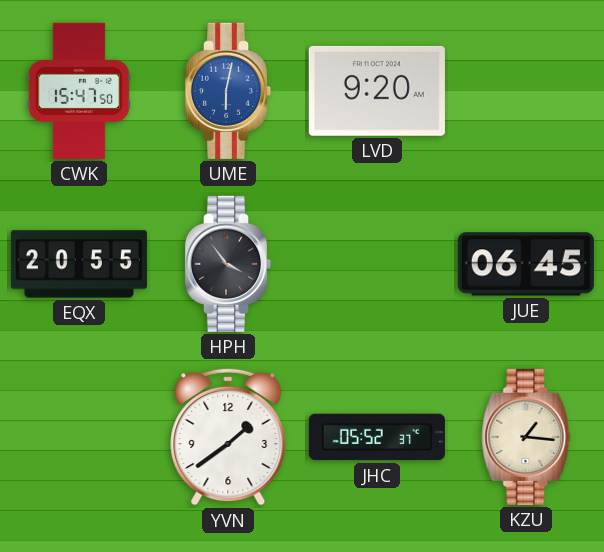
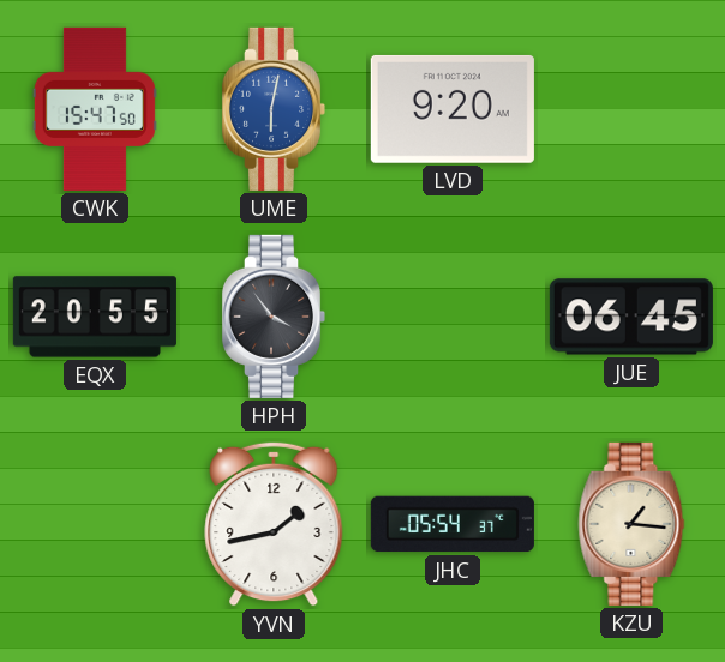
YVN: 1:39 -> 1:43
JHC: 05:52 -> 05:54
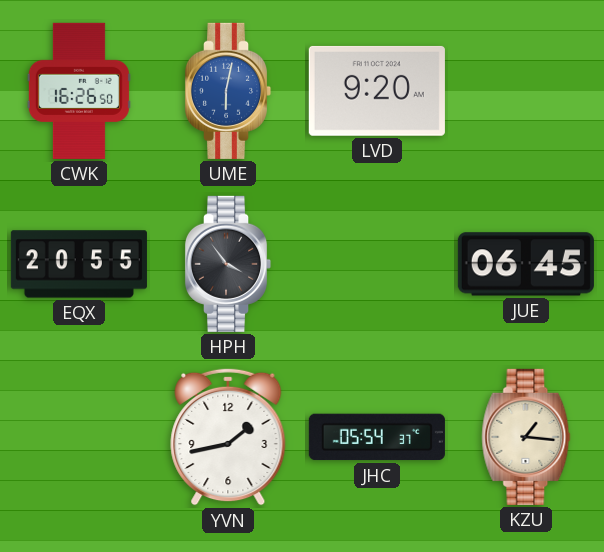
CWK: 15:47 -> 16:26
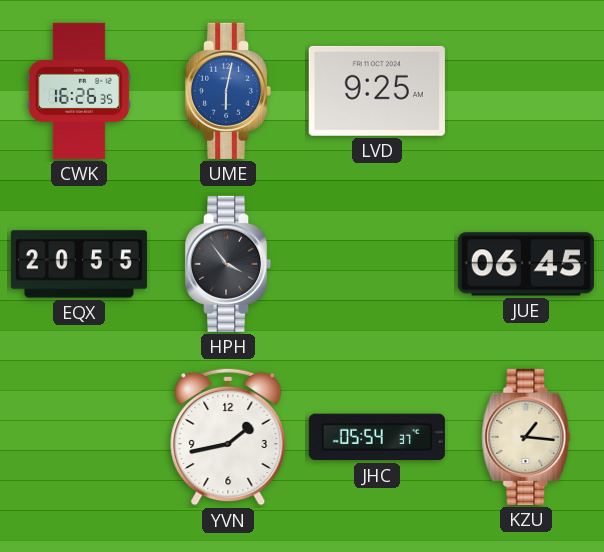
CWK: 16:26:50 -> 16:26:35
LVD: 9:20 -> 9:25
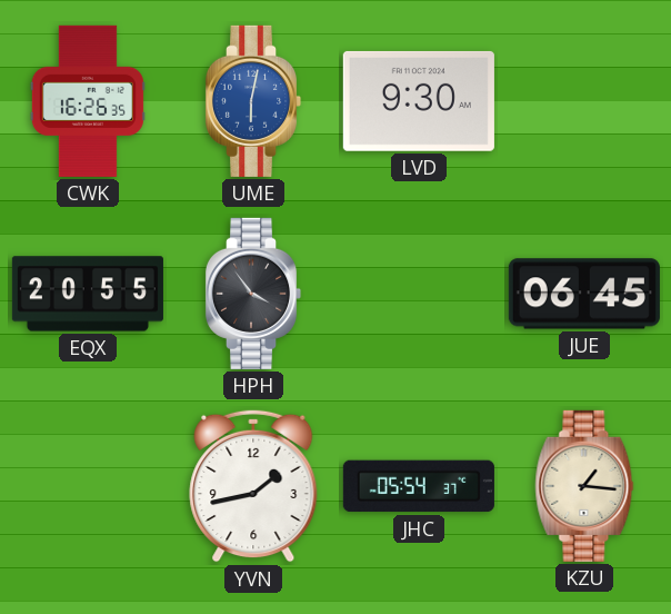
LVD: 9:25 -> 9:30
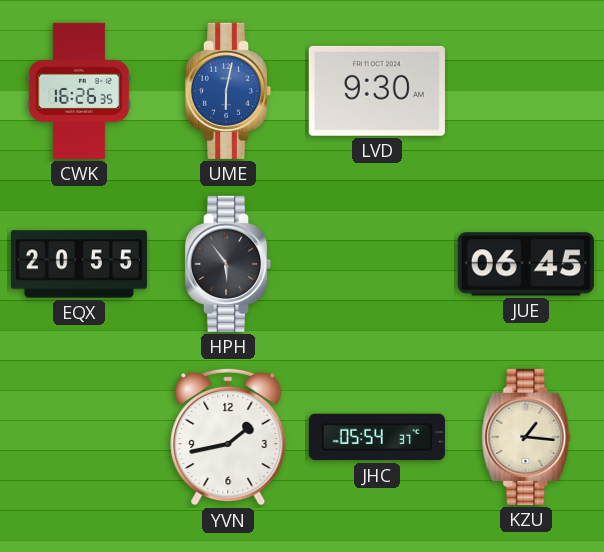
HPH: 3:54 -> 5:54
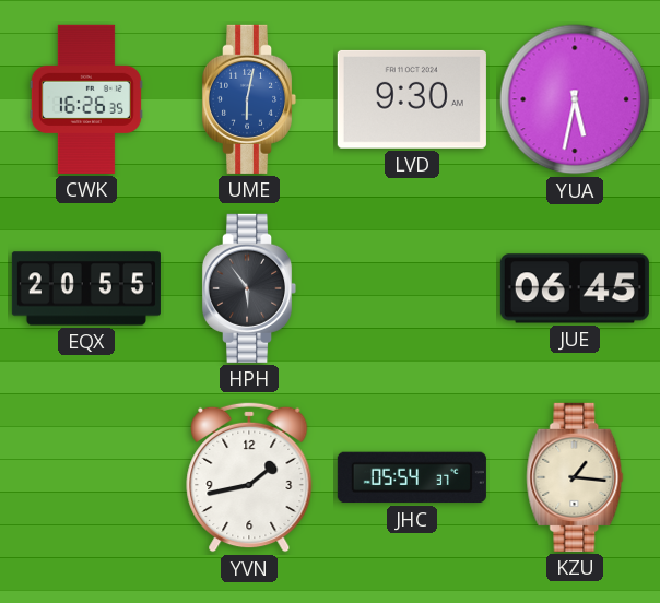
YUA: none -> 5:32
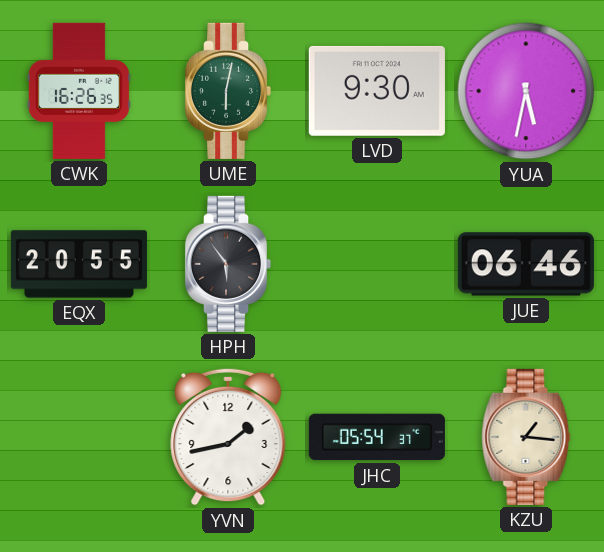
UME dial: blue -> green
JUE: 06:45 -> 06:46
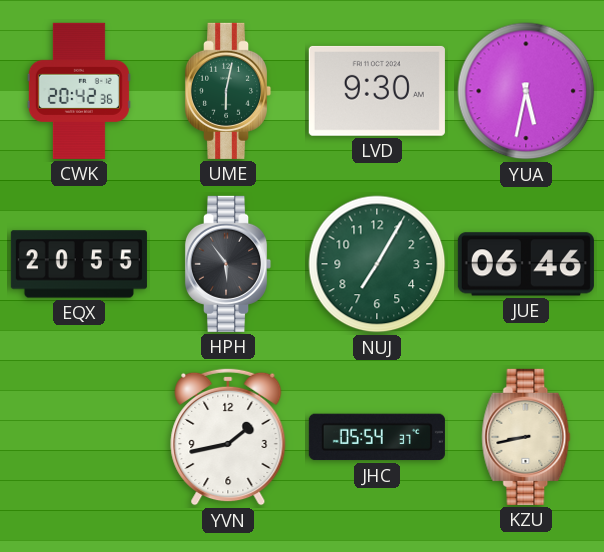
CWK: 16:26 -> 20:42
NUJ: none -> 7:05
KZU: 1:16 -> 8:43
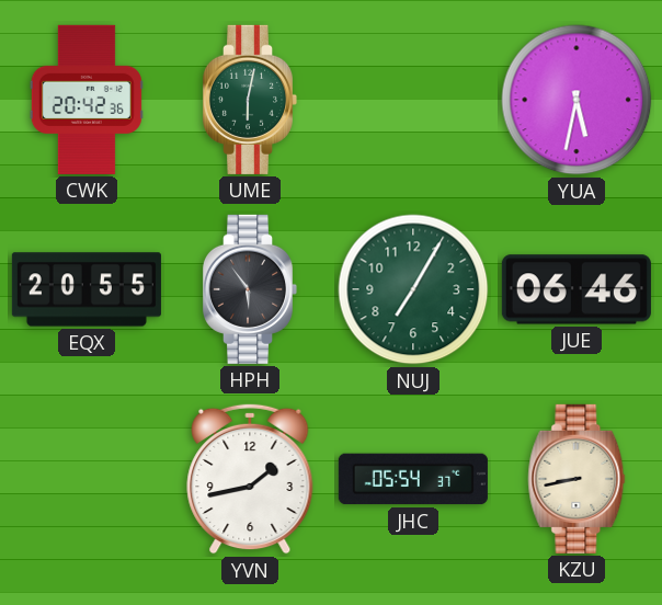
LVD: 9:30 -> none
